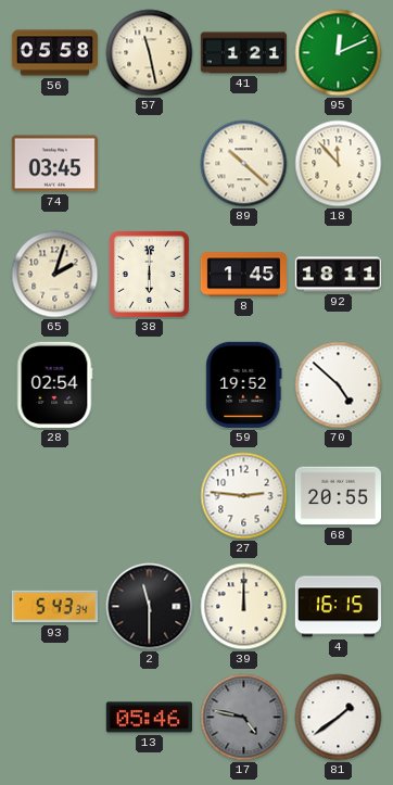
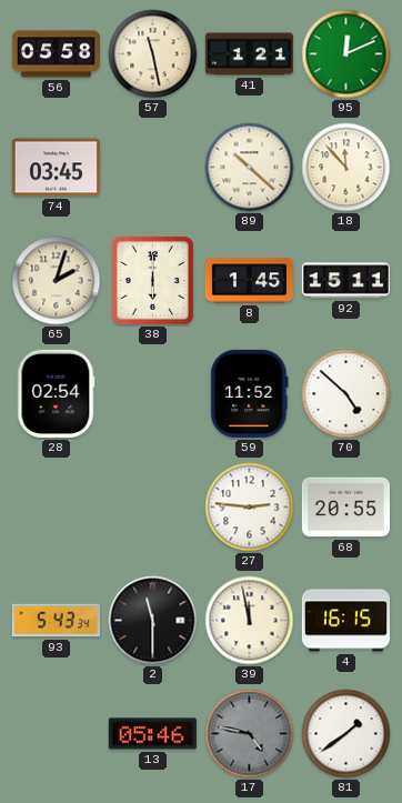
92: 18:11 -> 15:11
59: 19:52 -> 11:52
39: 12:00 -> 11:58
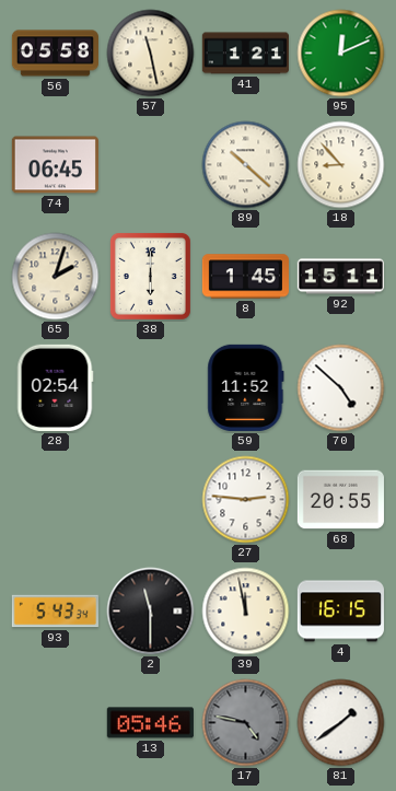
74: 03:45 -> 06:45
18: 11:53 -> 8:53
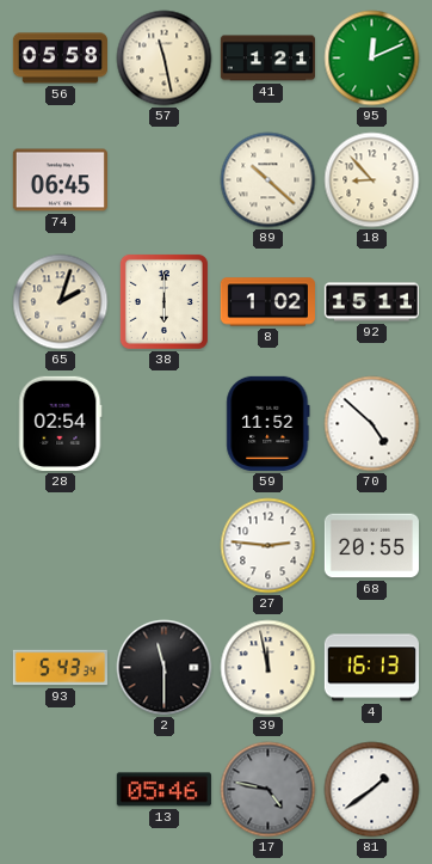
8: 1:45 -> 1:02
4: 16:15 -> 16:13
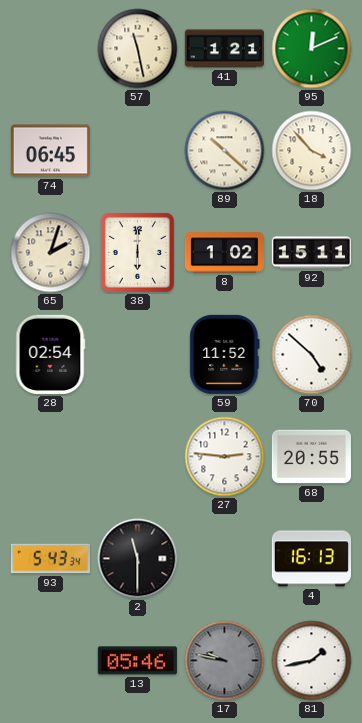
56: 05:58 -> none
18: 8:53 -> 3:53
39: 11:58 -> none
17: 4:47 -> 9:47
81: 1:39 -> 1:43
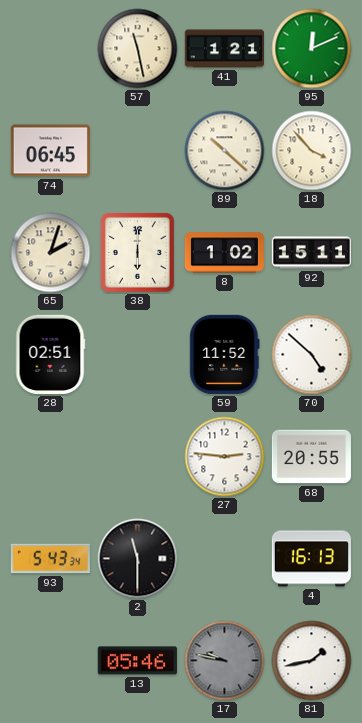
28: 02:54 -> 02:51
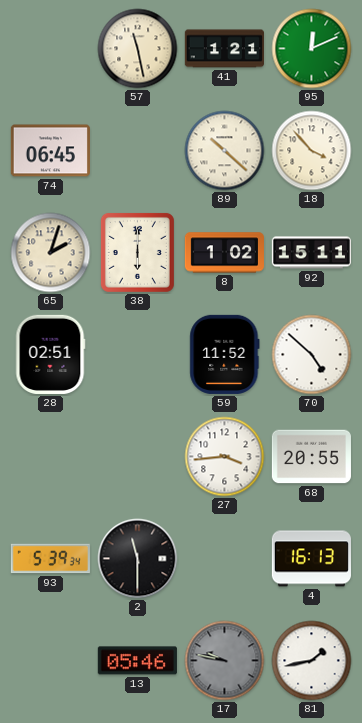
27: 2:46 -> 3:44
93: 5:43 -> 5:39
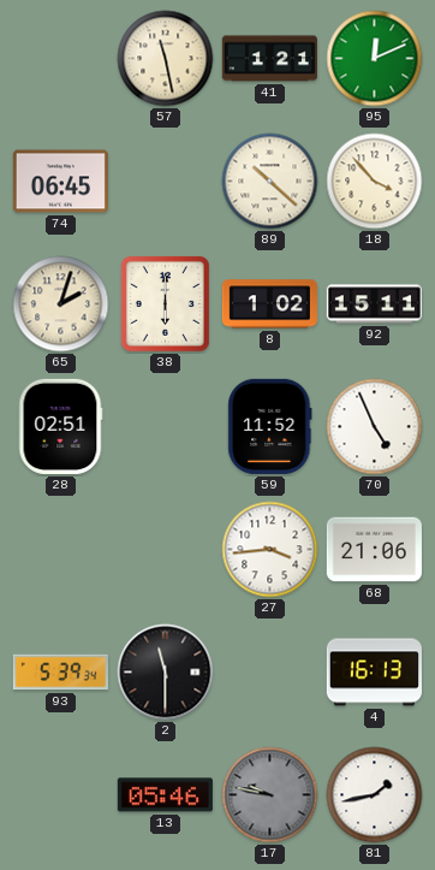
70: 4:52 -> 4:56
68: 20:55 -> 21:06
